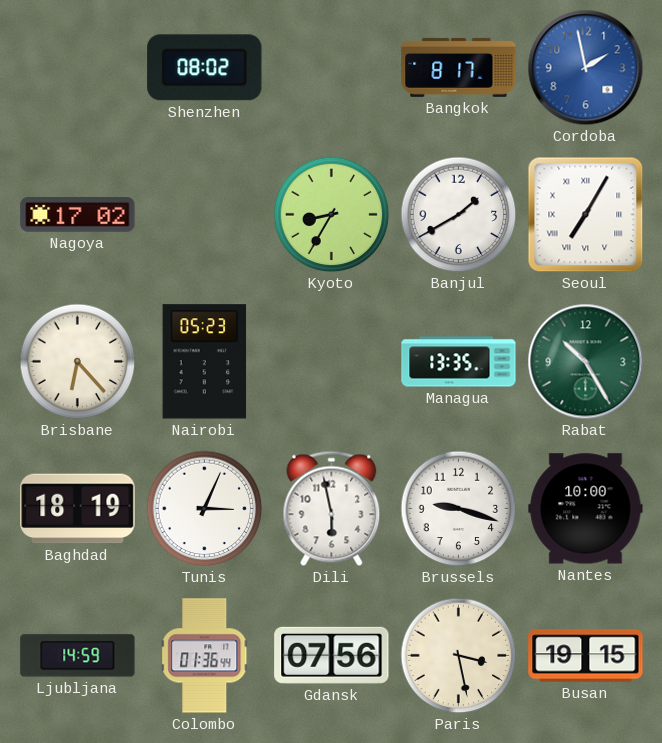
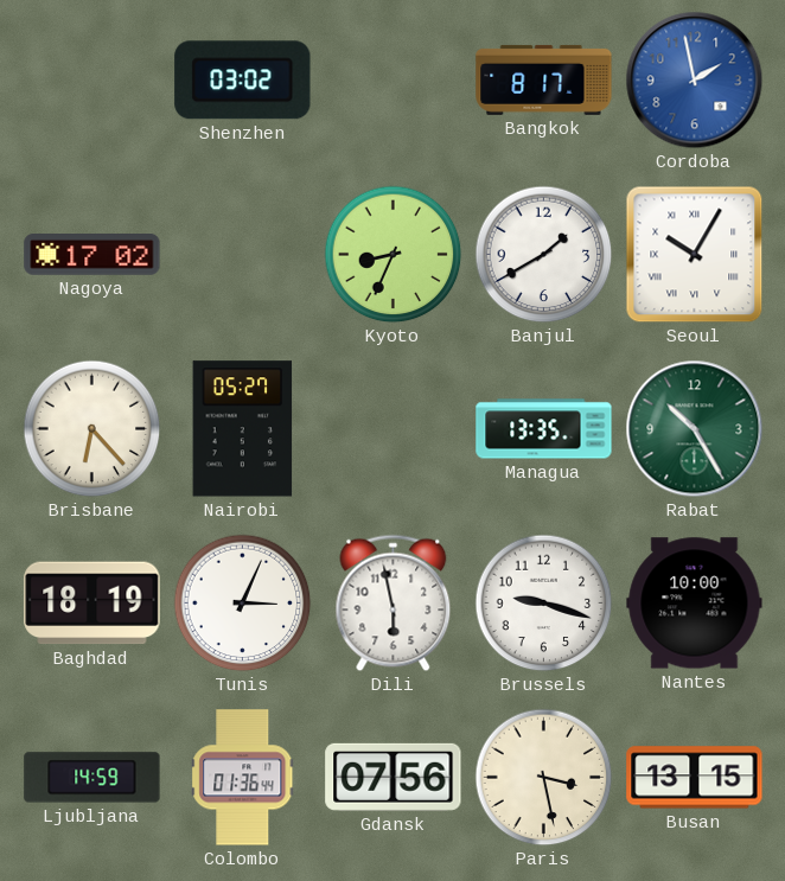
Shenzhen: 08:02 -> 03:02
Kyoto: 8:35 -> 8:34
Seoul: 7:05 -> 10:05
Nairobi: 05:23 -> 05:27
Busan: 19:15 -> 13:15
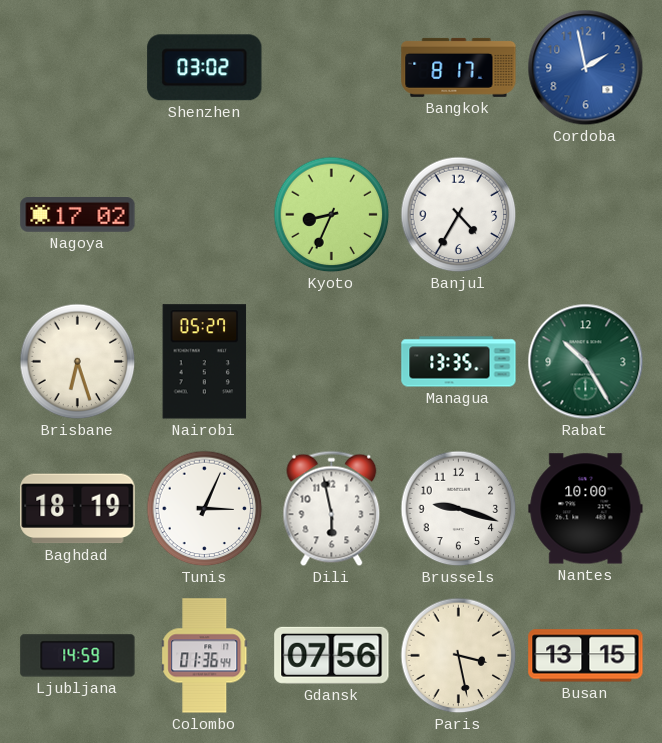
Banjul: 1:40 -> 4:35
Seoul: 10:05 -> none
Brisbane: 6:23 -> 6:27
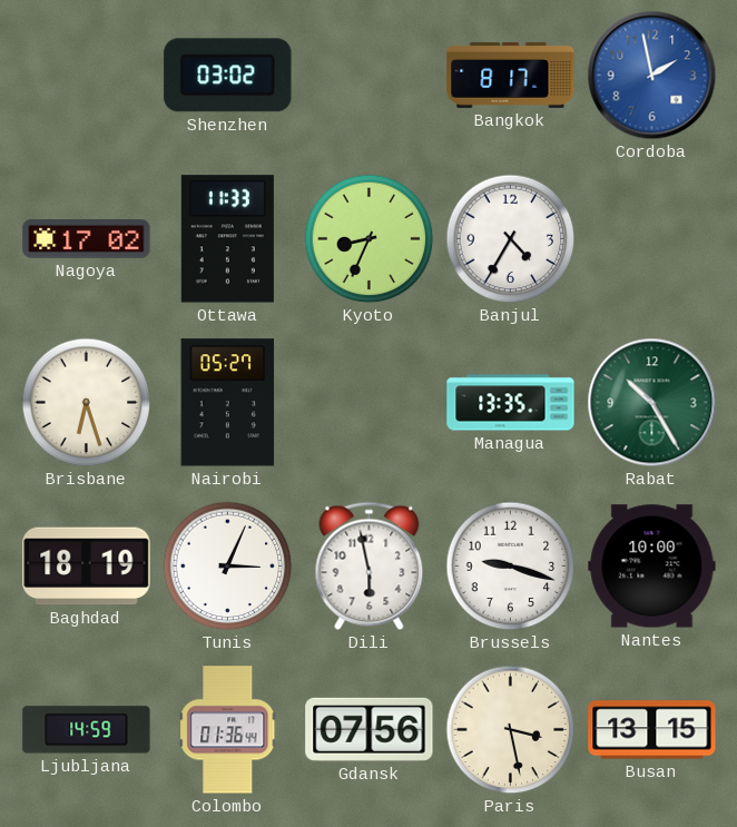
Ottawa: none -> 11:33
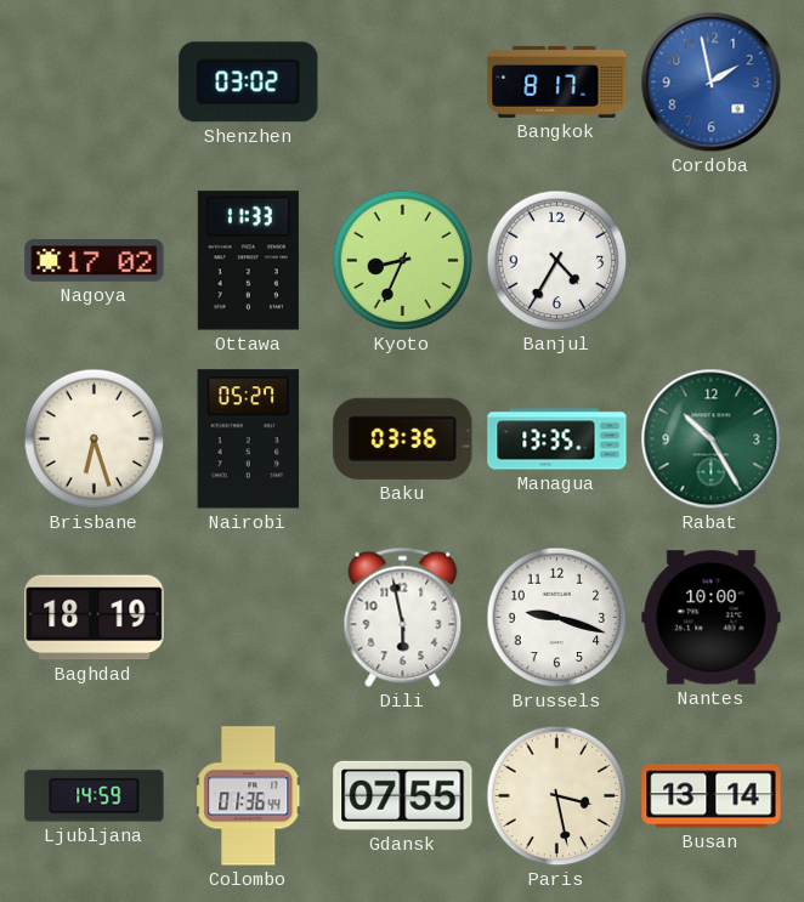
Baku: none -> 03:36
Tunis: 3:04 -> none
Gdansk: 07:56 -> 07:55
Busan: 13:15 -> 13:14
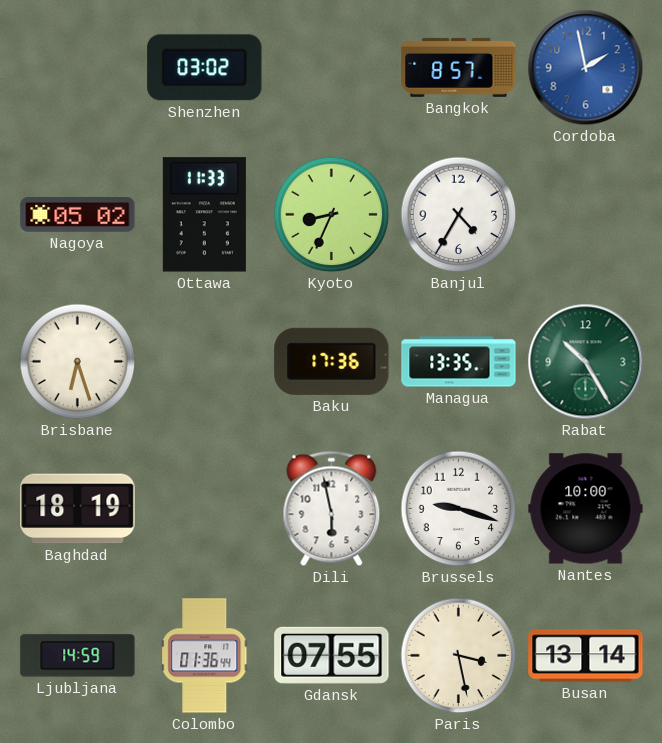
Bangkok: 8:17 -> 8:57
Nagoya: 17:02 -> 05:02
Nairobi: 05:27 -> none
Baku: 03:36 -> 17:36
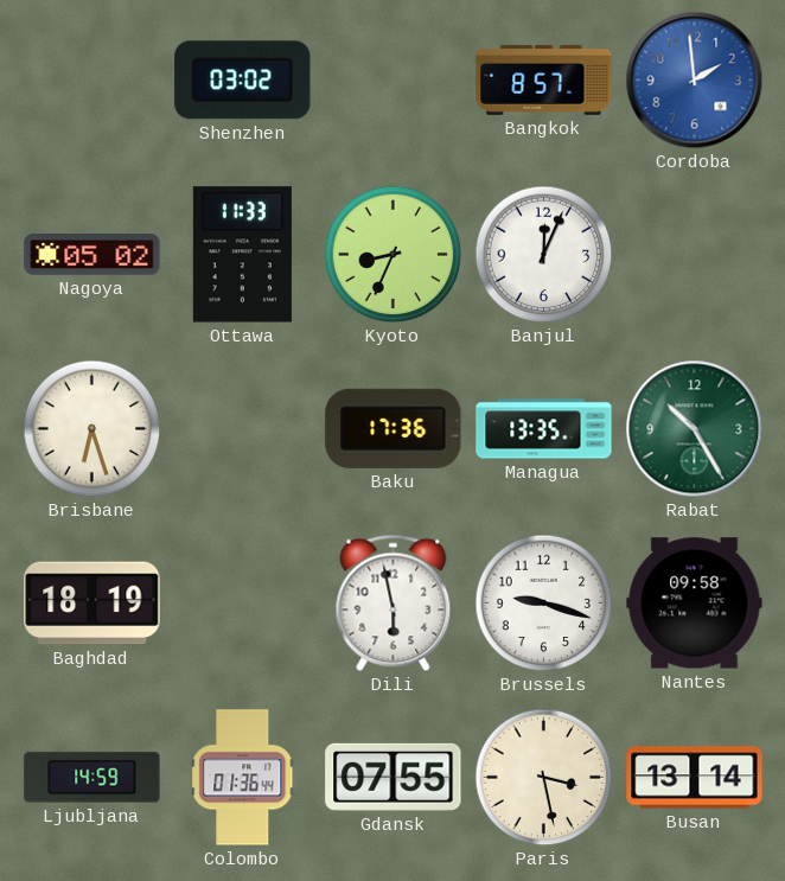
Cordoba: 1:58 -> 1:59
Banjul: 4:35 -> 12:04
Nantes: 10:00 -> 09:58
